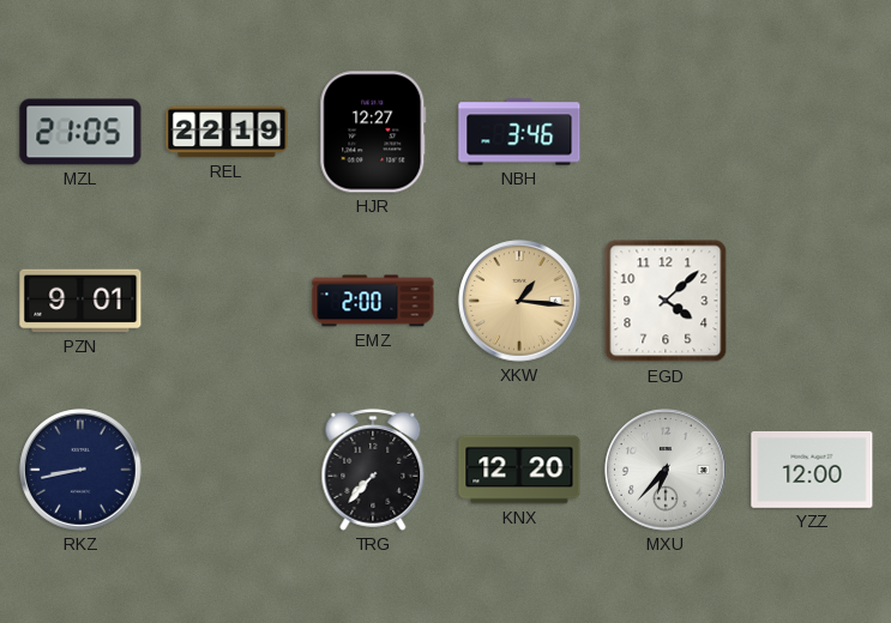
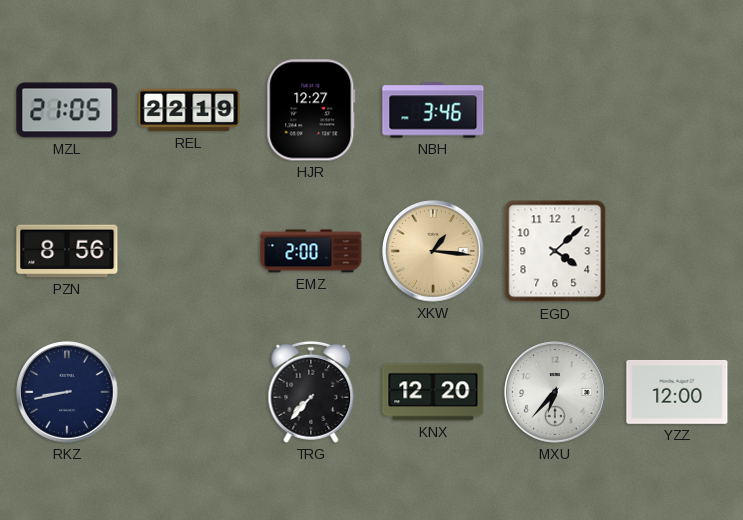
PZN: 9:01 -> 8:56
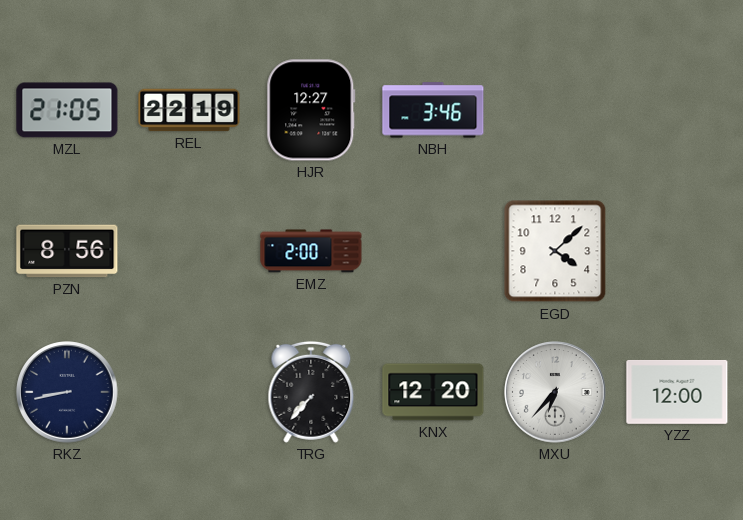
XKW: 1:16 -> none
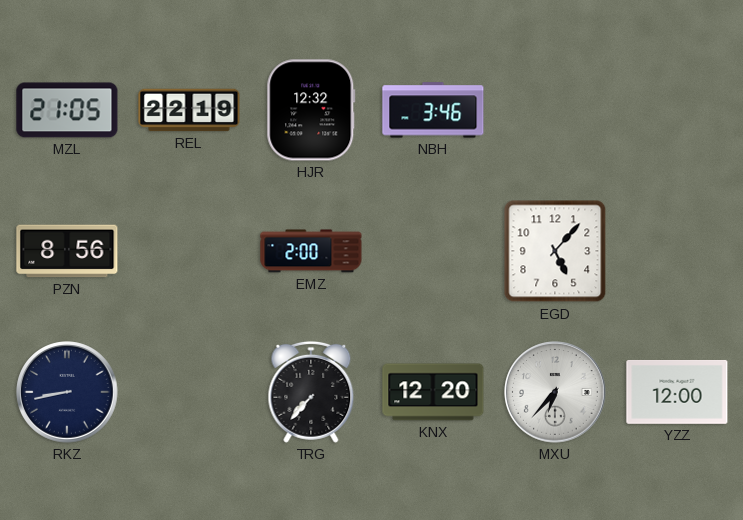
HJR: 12:27 -> 12:32
EGD: 4:08 -> 5:07
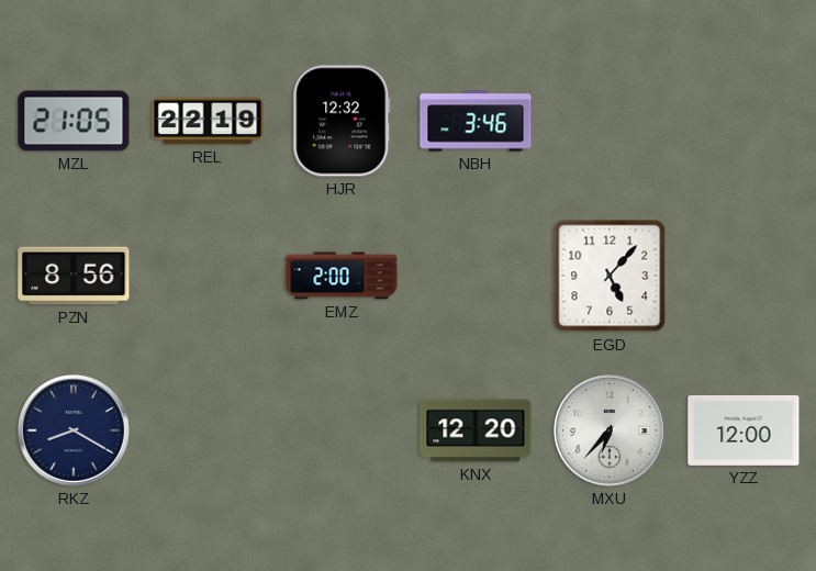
RKZ: 8:43 -> 8:20
TRG: 7:37 -> none
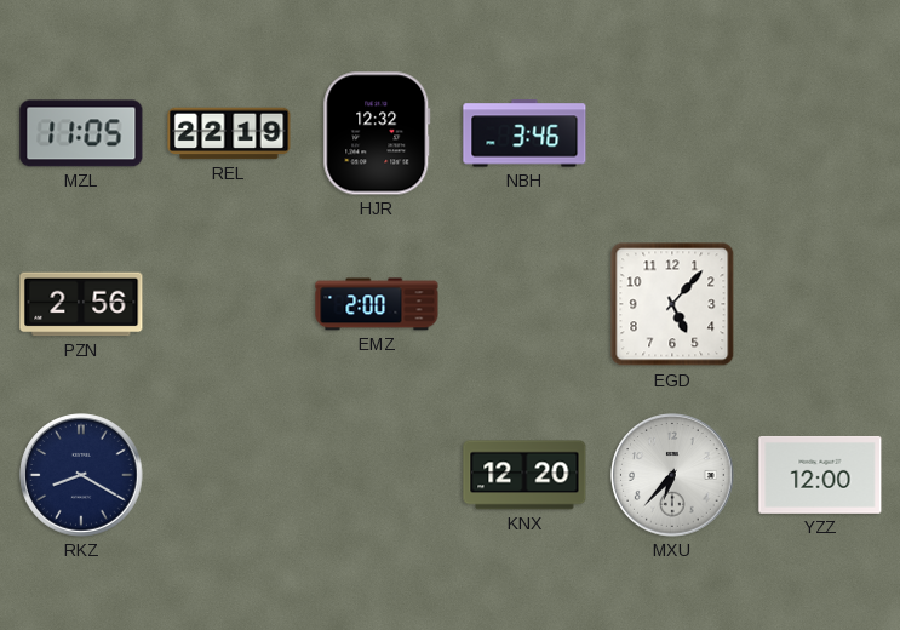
MZL: 21:05 -> 11:05
PZN: 8:56 -> 2:56
